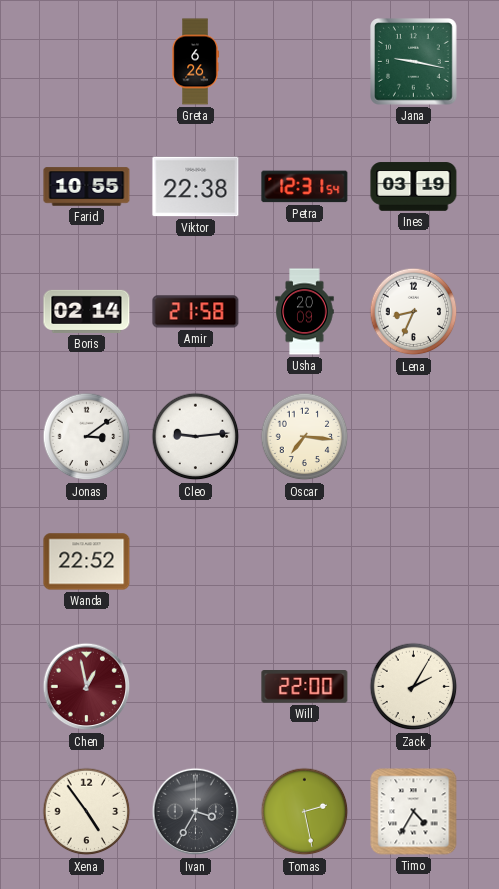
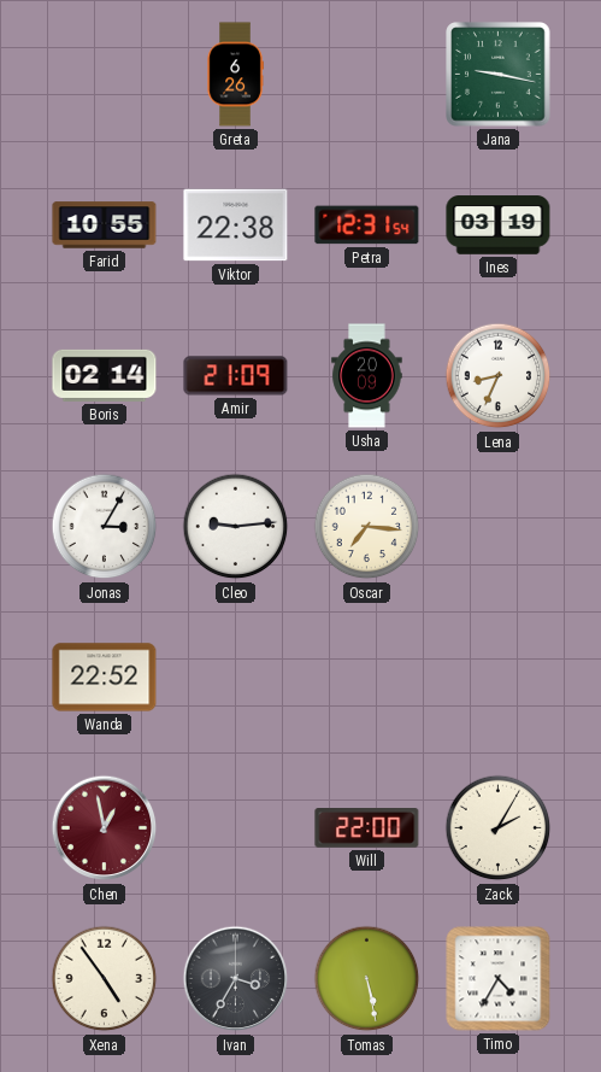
Amir: 21:58 -> 21:09
Jonas: 3:09 -> 3:05
Tomas: 2:28 -> 5:28
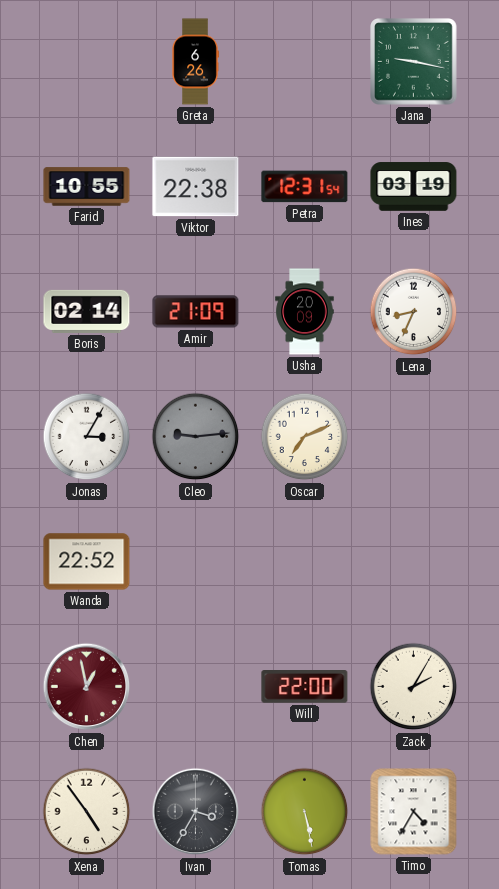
Cleo dial: white -> grey
Oscar: 7:16 -> 7:11
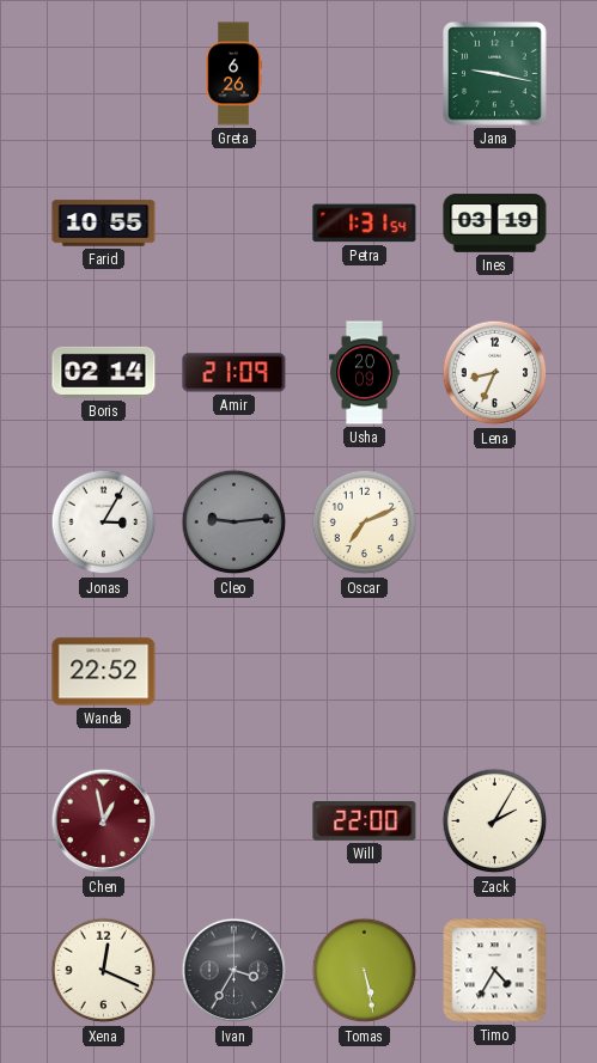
Viktor: 22:38 -> none
Petra: 12:31 -> 1:31
Xena: 4:54 -> 12:19
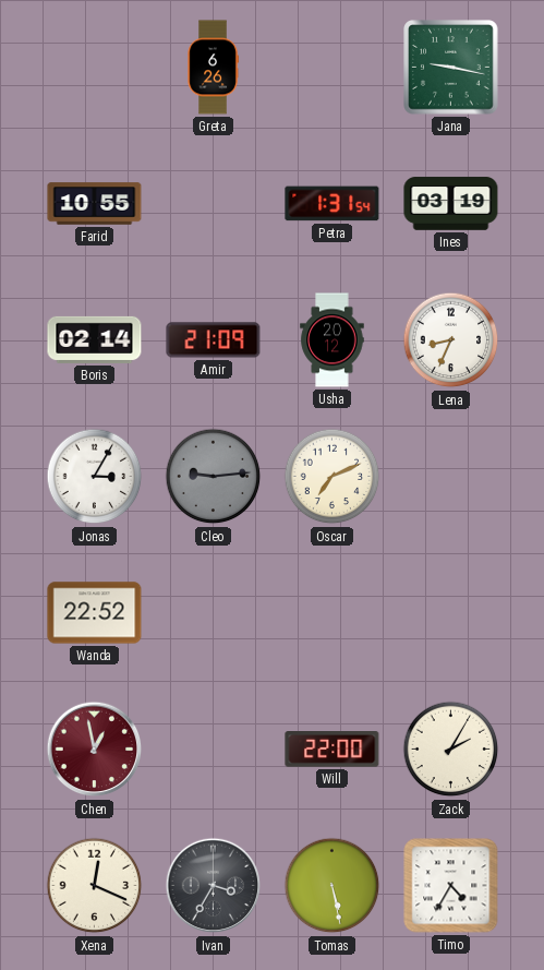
Usha: 20:09 -> 20:12
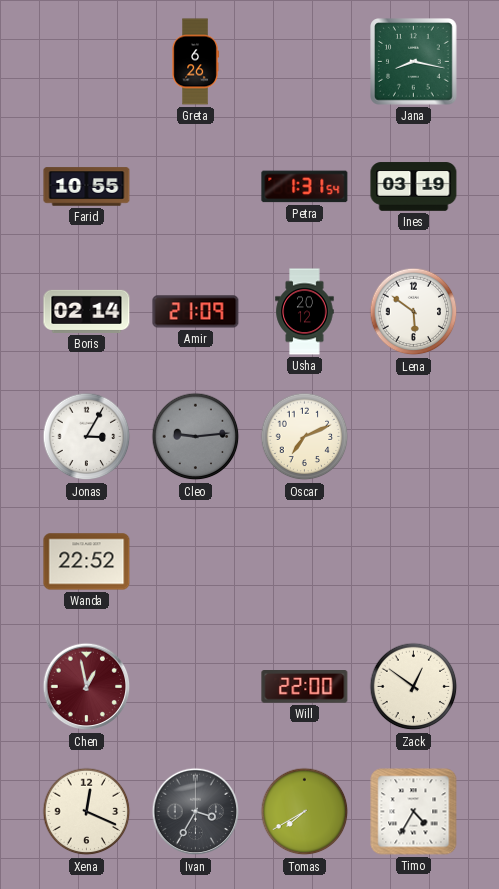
Jana: 9:17 -> 8:17
Lena: 8:34 -> 5:51
Zack: 2:05 -> 12:51
Tomas: 5:28 -> 7:40
